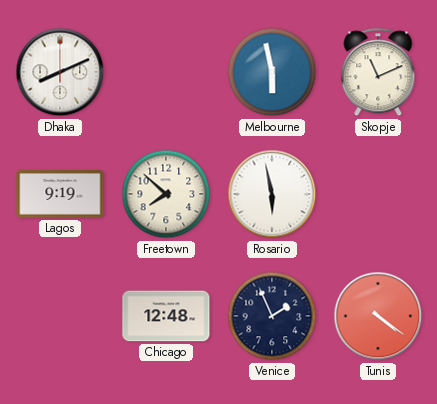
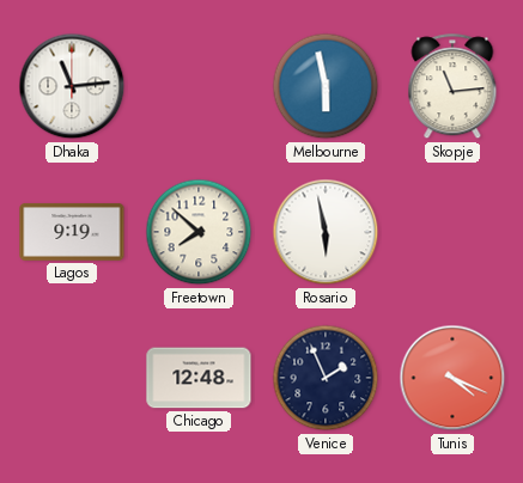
Dhaka: 8:11 -> 11:14
Skopje: 11:11 -> 11:14
Tunis: 4:21 -> 4:19
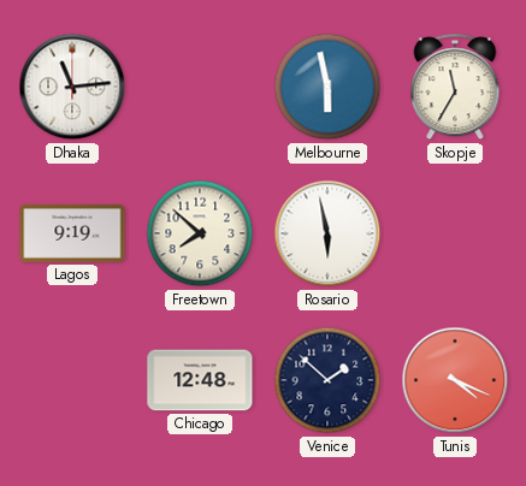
Skopje: 11:14 -> 11:35
Venice: 1:56 -> 1:52
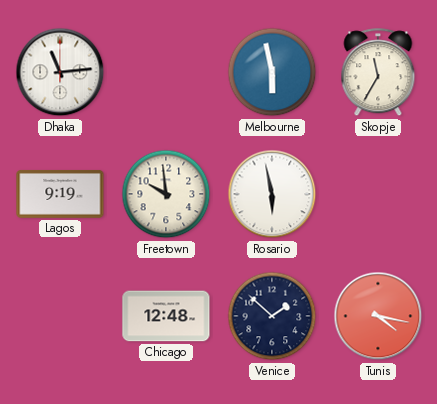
Freetown: 7:52 -> 9:59
Tunis: 4:19 -> 4:17
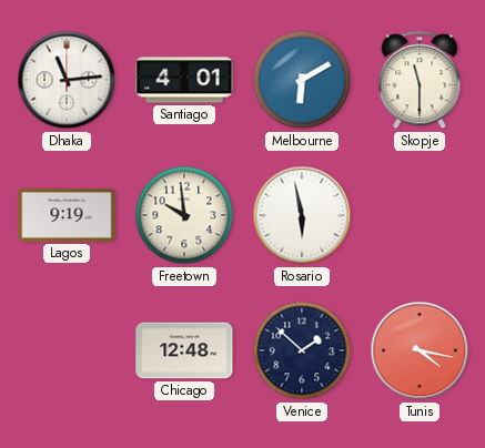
Santiago: none -> 4:01
Melbourne: 5:58 -> 6:10
Skopje: 11:35 -> 11:30
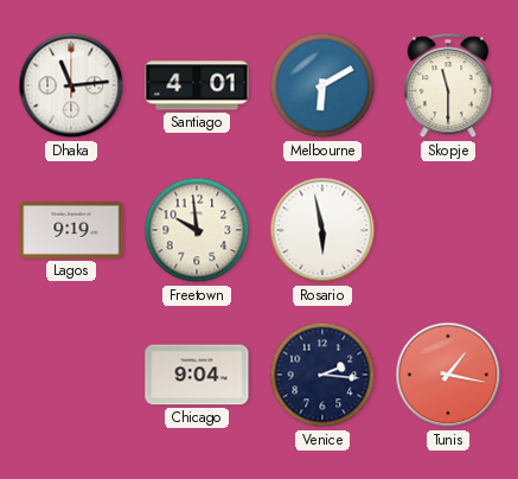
Chicago: 12:48 -> 9:04
Venice: 1:52 -> 2:16
Tunis: 4:17 -> 1:17
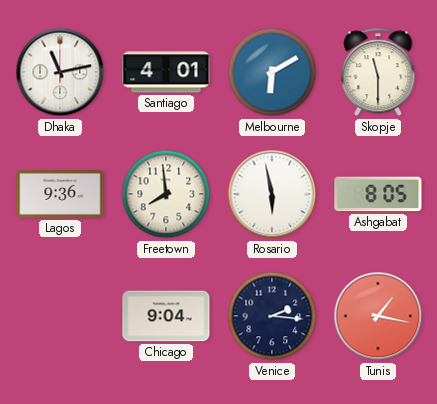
Dhaka: 11:14 -> 11:13
Lagos: 9:19 -> 9:36
Freetown: 9:59 -> 7:59
Ashgabat: none -> 8:05
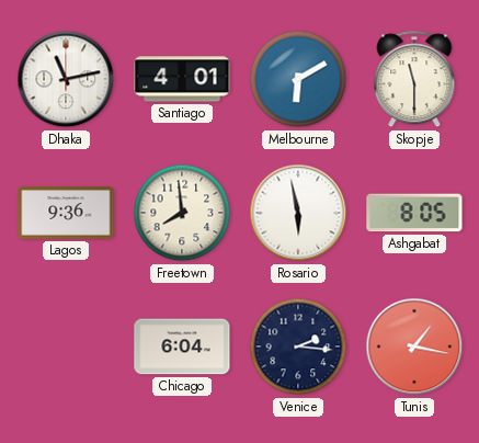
Chicago: 9:04 -> 6:04
